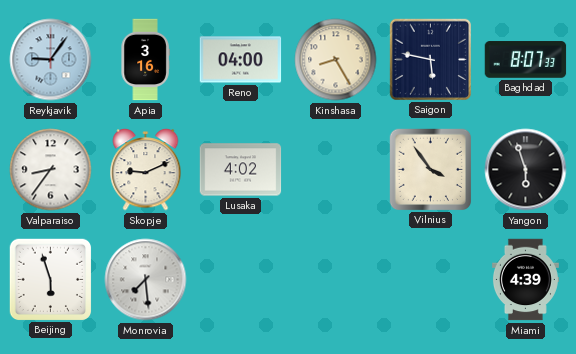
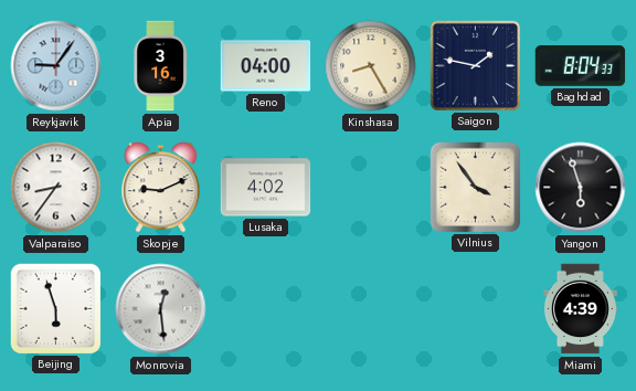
Saigon: 5:47 -> 1:47
Baghdad: 8:07 -> 8:04
Monrovia: 7:29 -> 12:29
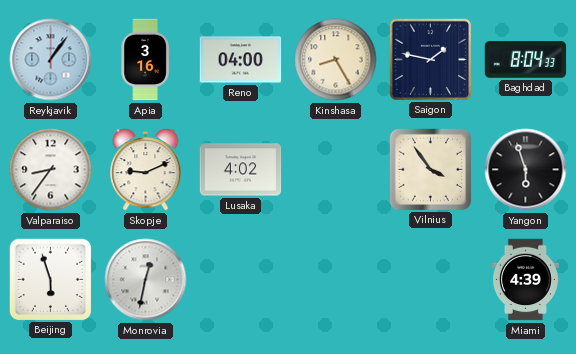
Reykjavik: 9:06 -> 1:06
Monrovia: 12:29 -> 12:32
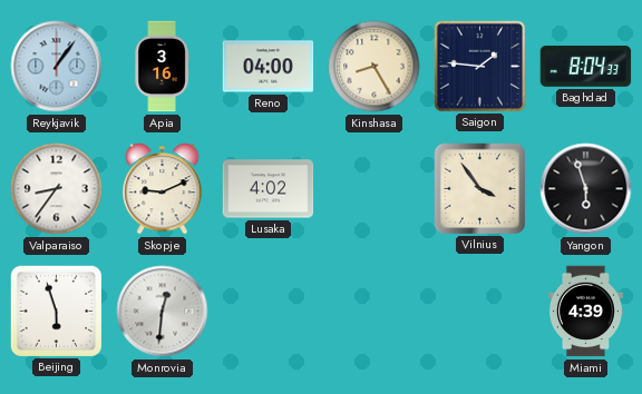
Saigon: 1:47 -> 1:46
Monrovia: 12:32 -> 12:31
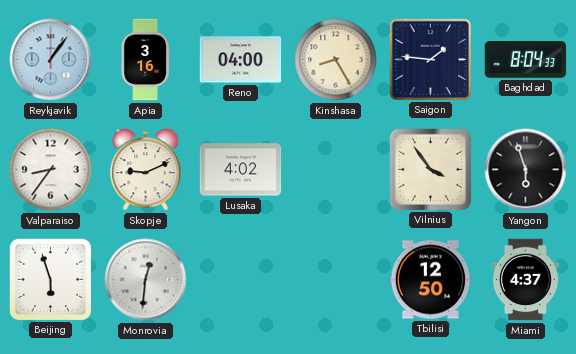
Tbilisi: none -> 12:50
Miami: 4:39 -> 4:37
